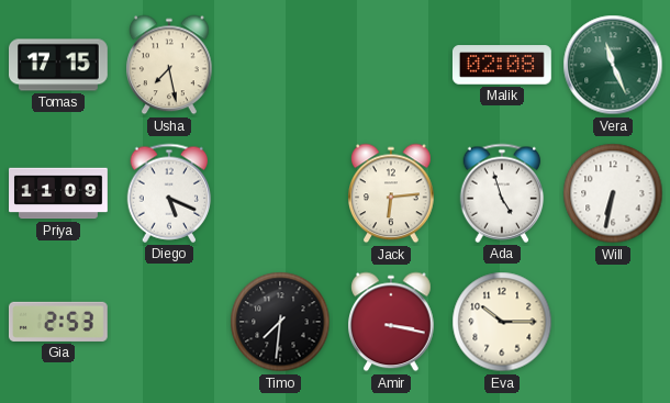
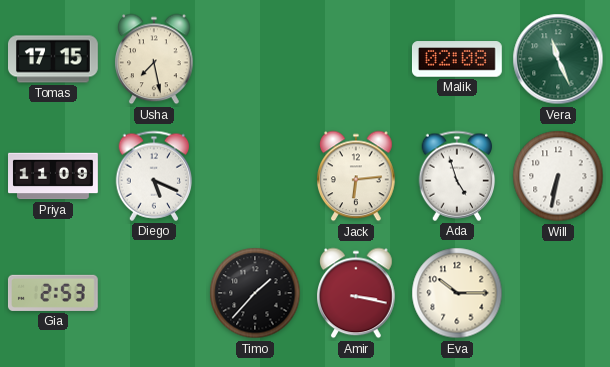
Timo: 7:31 -> 1:37
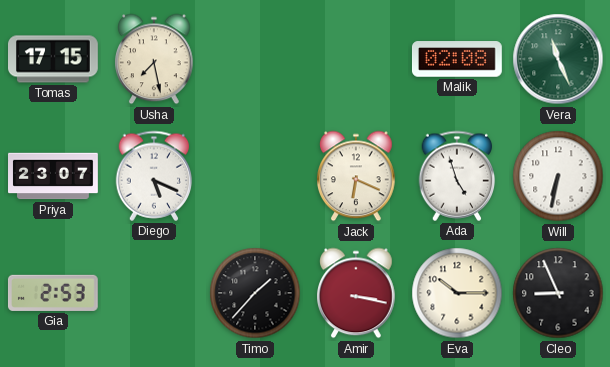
Priya: 11:09 -> 23:07
Jack: 6:14 -> 6:19
Cleo: none -> 8:56
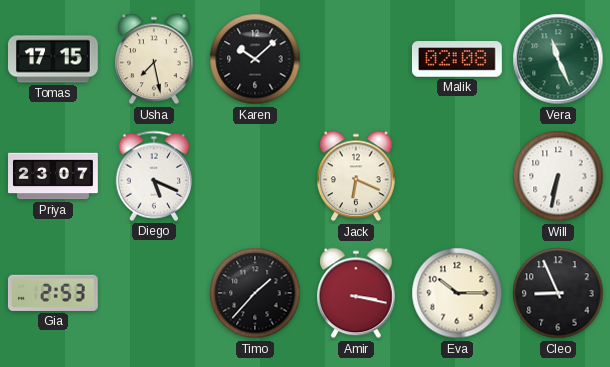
Karen: none -> 10:08
Ada: 4:57 -> none
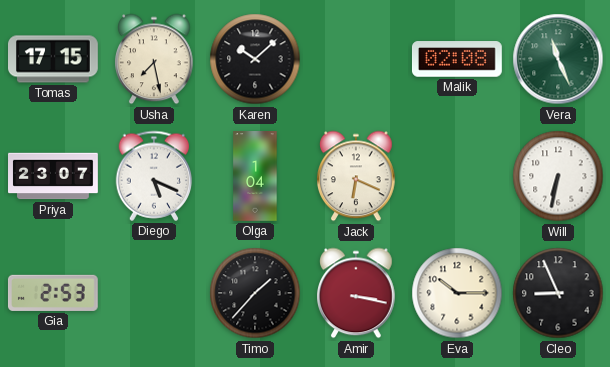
Olga: none -> 1:04
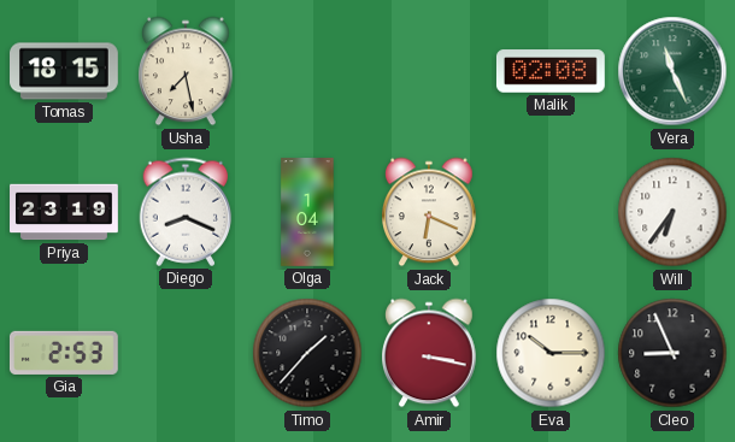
Tomas: 17:15 -> 18:15
Karen: 10:08 -> none
Priya: 23:07 -> 23:19
Diego: 5:19 -> 8:19
Will: 6:32 -> 6:36
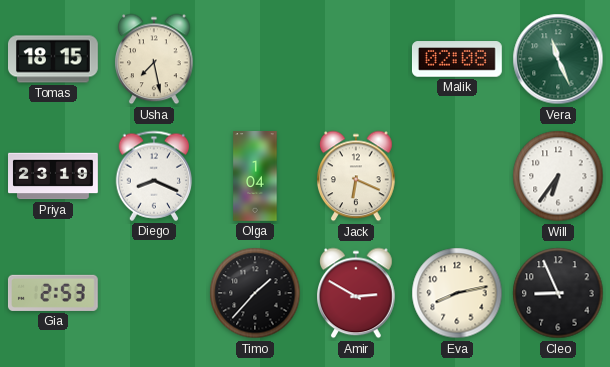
Amir: 3:17 -> 2:50
Eva: 10:15 -> 8:13
